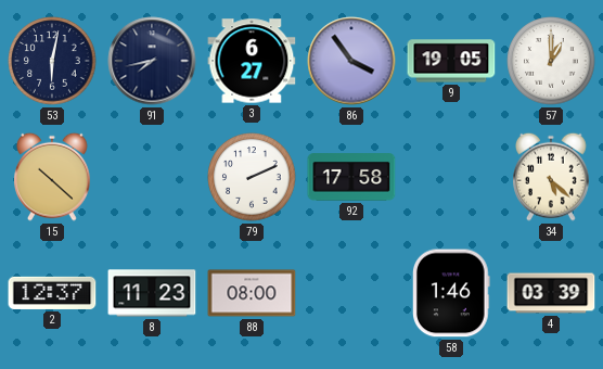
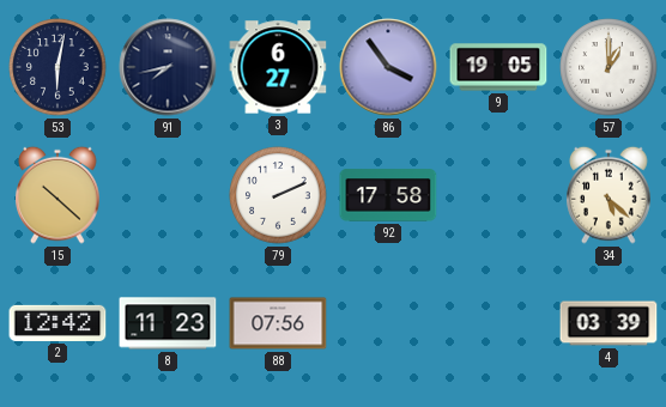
2: 12:37 -> 12:42
88: 08:00 -> 07:56
58: 1:46 -> none
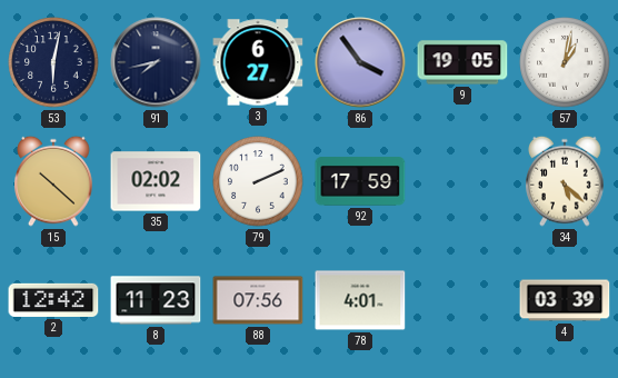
57: 1:00 -> 1:02
35: none -> 02:02
92: 17:58 -> 17:59
78: none -> 4:01
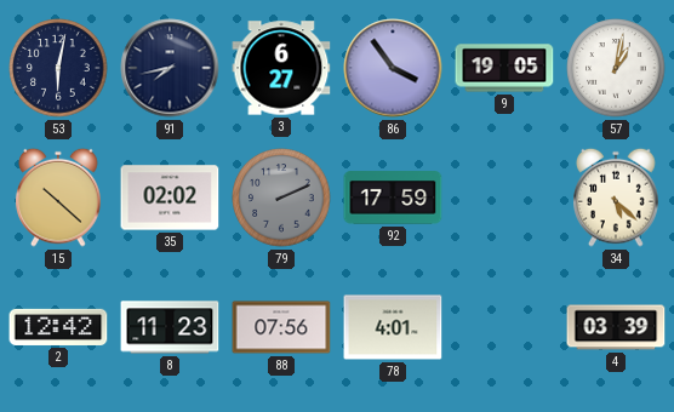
79 dial: white -> grey
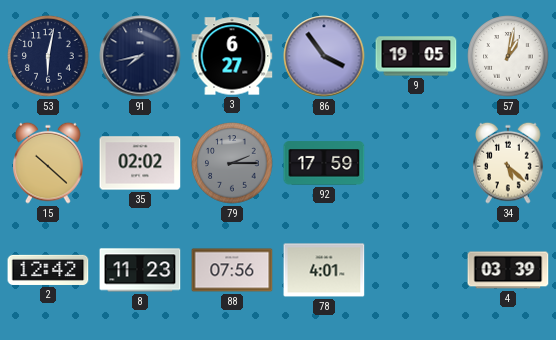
79: 2:11 -> 2:15
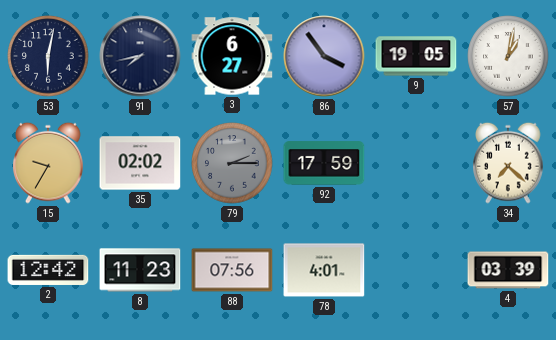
15: 10:22 -> 9:35
34: 5:22 -> 7:22
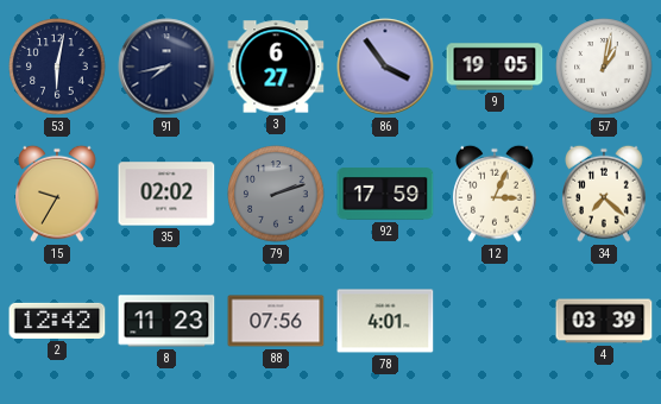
79: 2:15 -> 2:12
12: none -> 3:04
